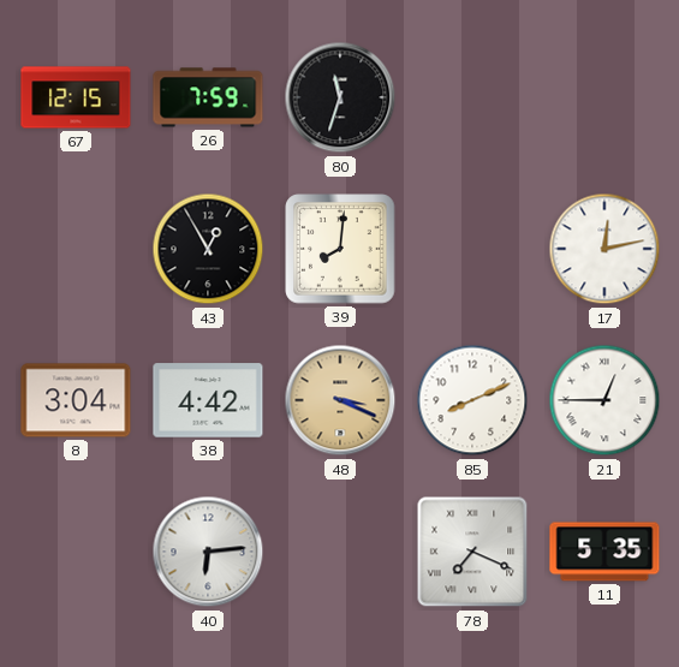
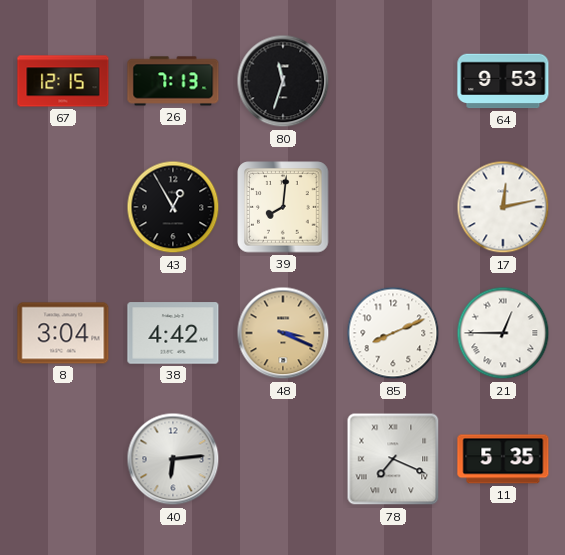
26: 7:59 -> 7:13
64: none -> 9:53
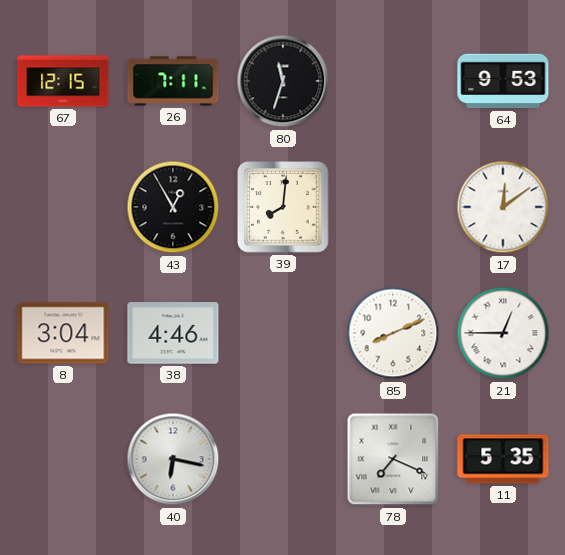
26: 7:13 -> 7:11
17: 12:13 -> 12:09
38: 4:42 -> 4:46
48: 3:19 -> none
40: 6:14 -> 6:17
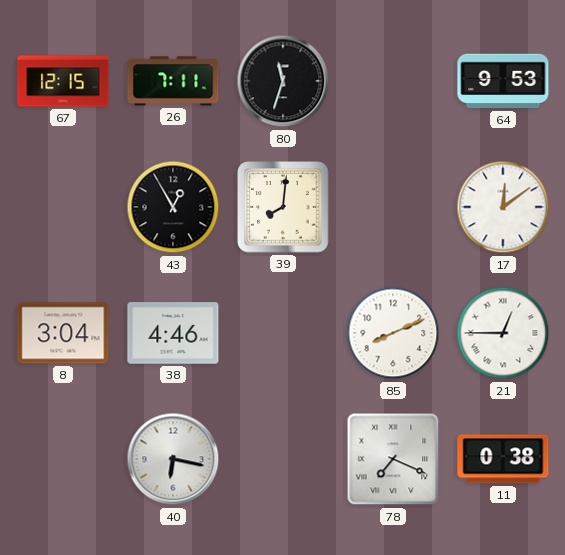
11: 5:35 -> 0:38
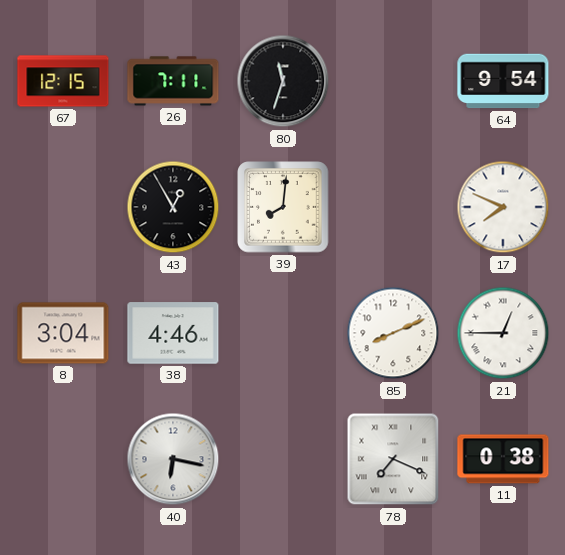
64: 9:53 -> 9:54
17: 12:09 -> 7:49
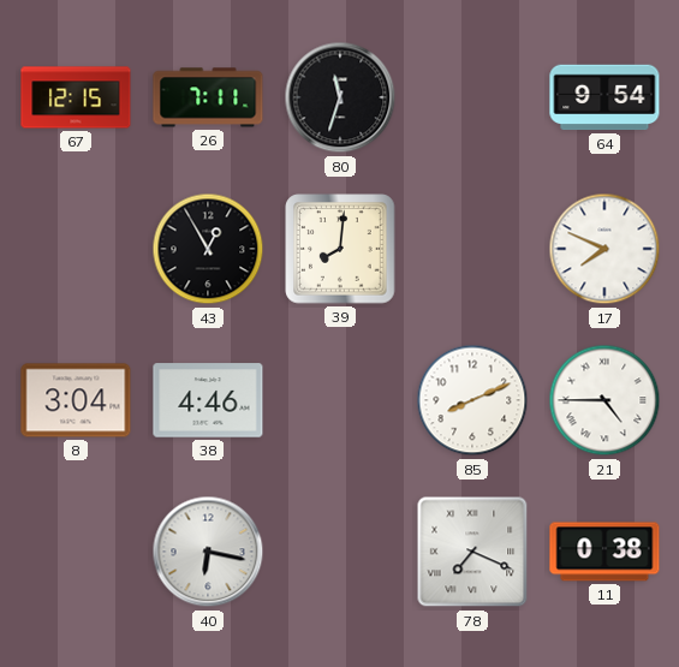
21: 12:45 -> 4:45
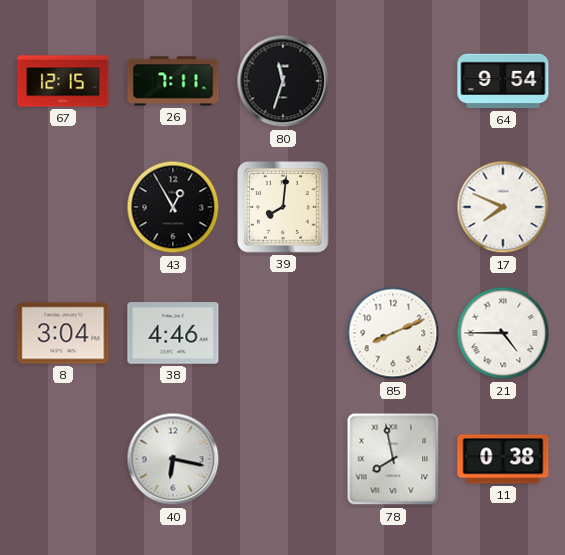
78: 7:19 -> 7:58
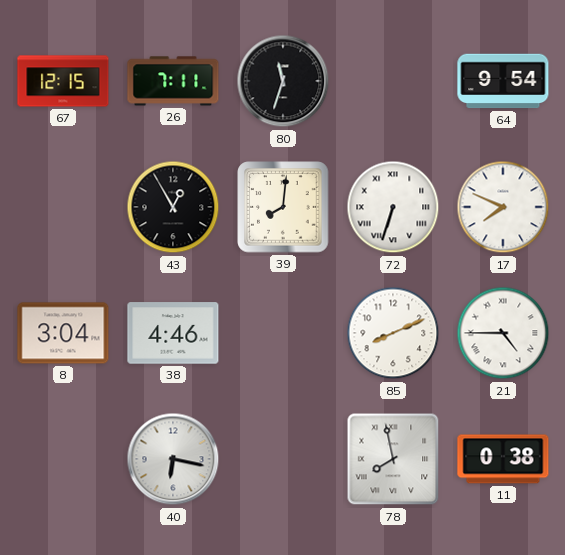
72: none -> 6:33
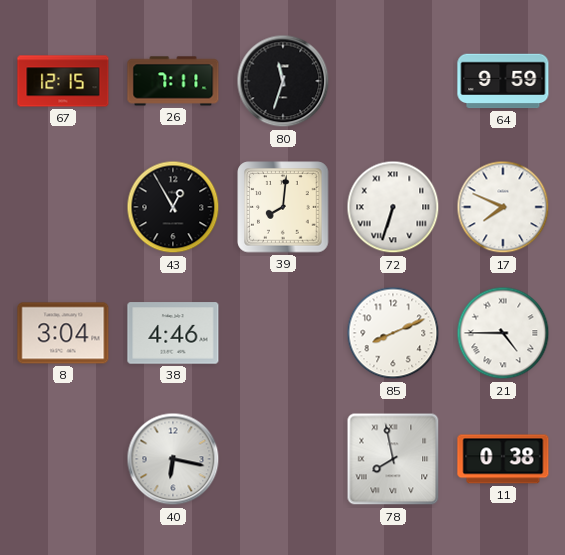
64: 9:54 -> 9:59
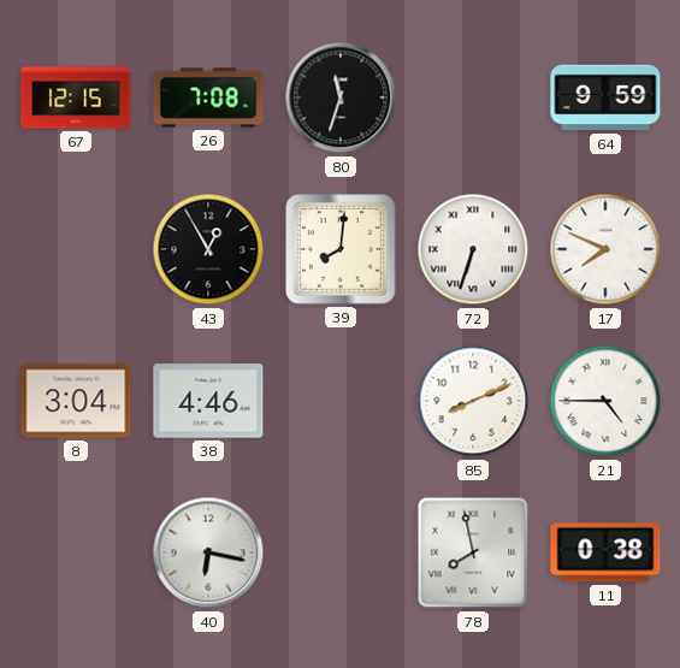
26: 7:11 -> 7:08
